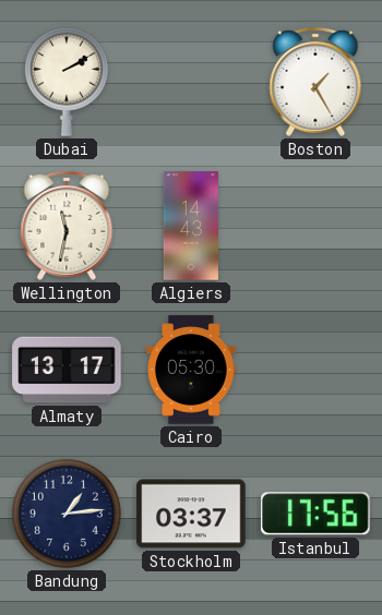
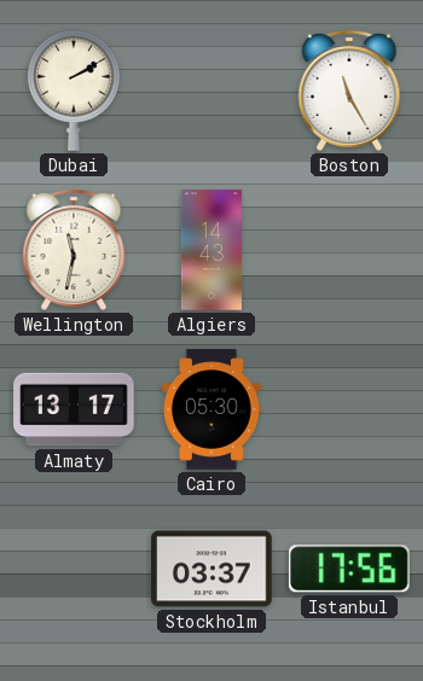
Boston: 1:25 -> 11:25
Bandung: 1:14 -> none
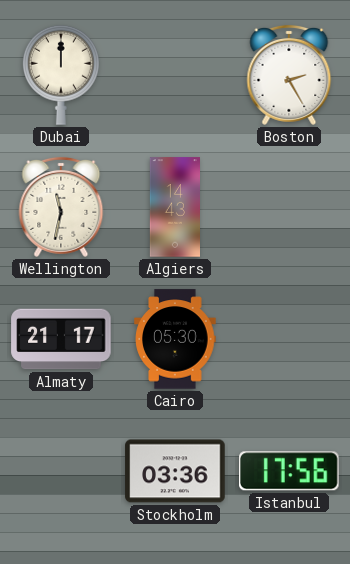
Dubai: 2:10 -> 12:00
Boston: 11:25 -> 2:25
Almaty: 13:17 -> 21:17
Stockholm: 03:37 -> 03:36
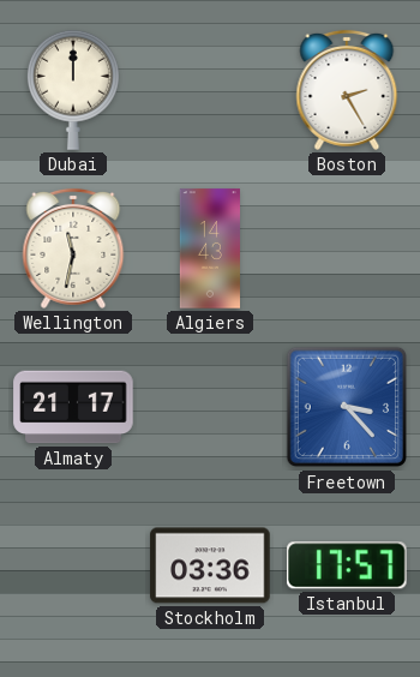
Cairo: 05:30 -> none
Freetown: none -> 3:23
Istanbul: 17:56 -> 17:57
